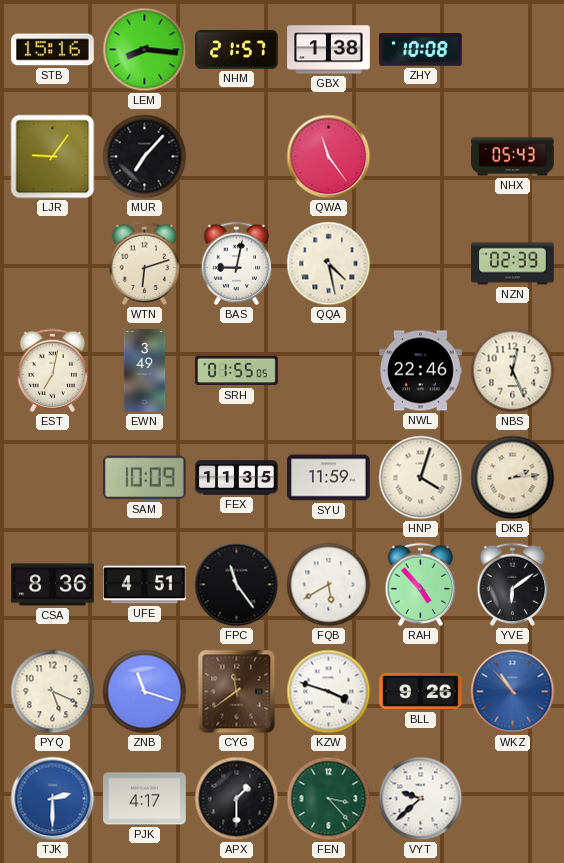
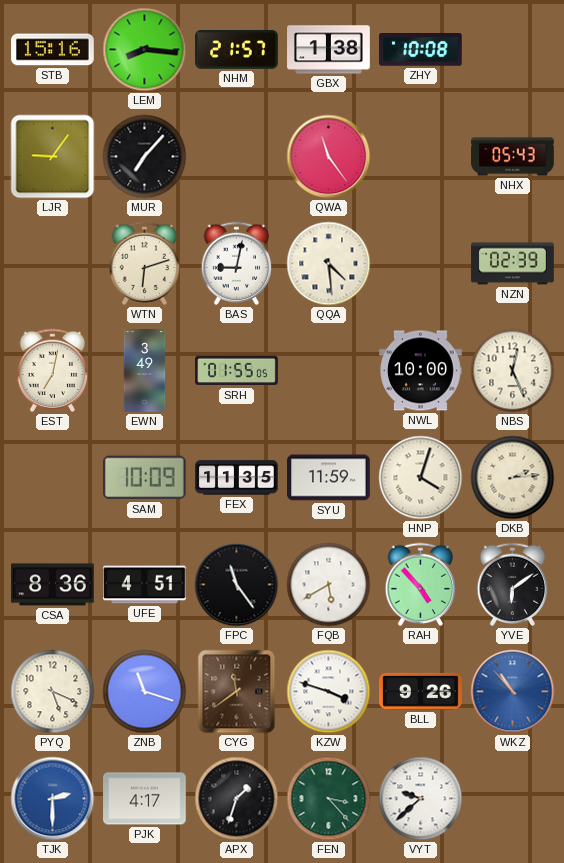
QQA: 4:28 -> 4:29
NWL: 22:46 -> 10:00
APX: 1:30 -> 1:33
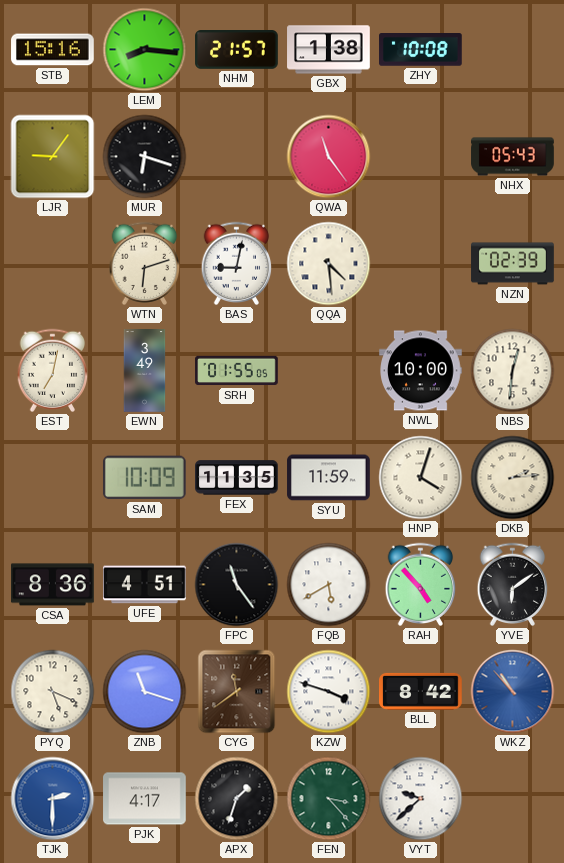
MUR: 7:07 -> 6:18
NBS: 12:26 -> 12:31
BLL: 9:26 -> 8:42
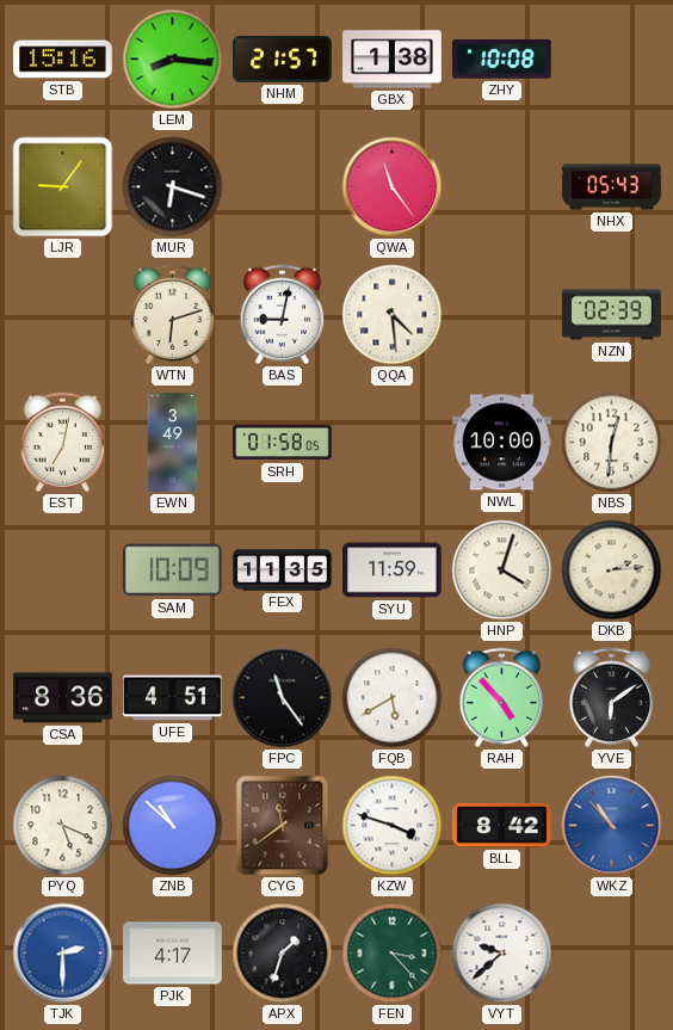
SRH: 01:55 -> 01:58
ZNB: 11:18 -> 10:52
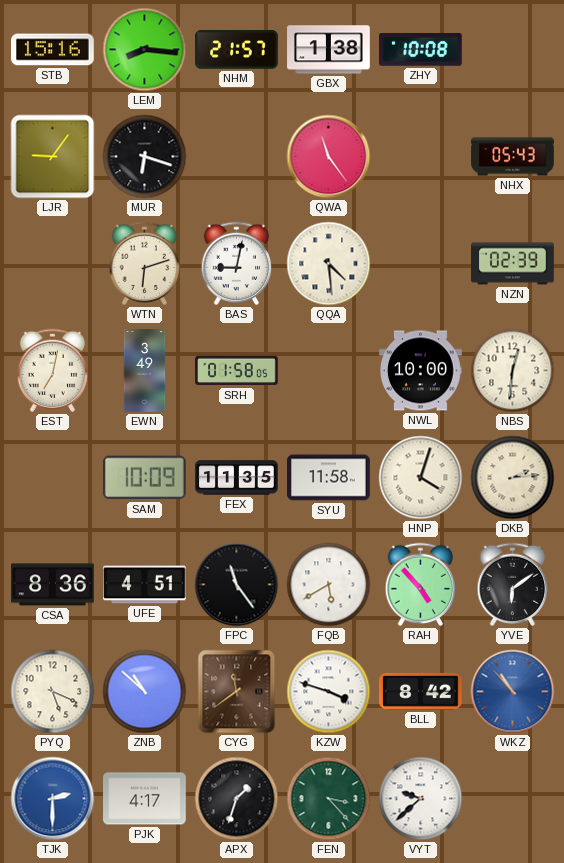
SYU: 11:59 -> 11:58
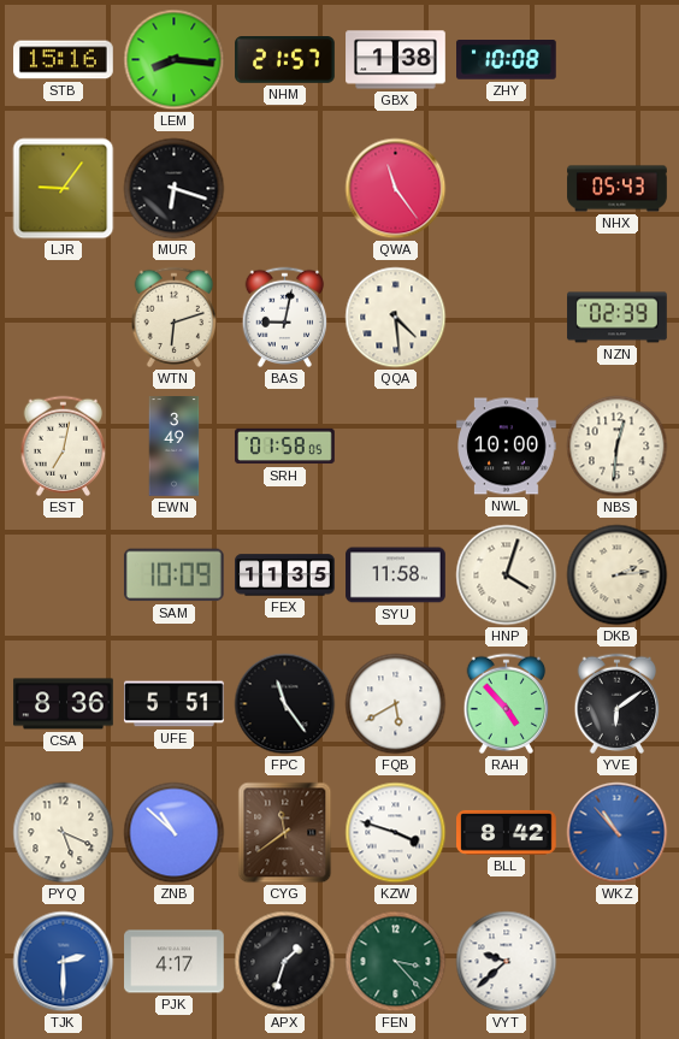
UFE: 4:51 -> 5:51
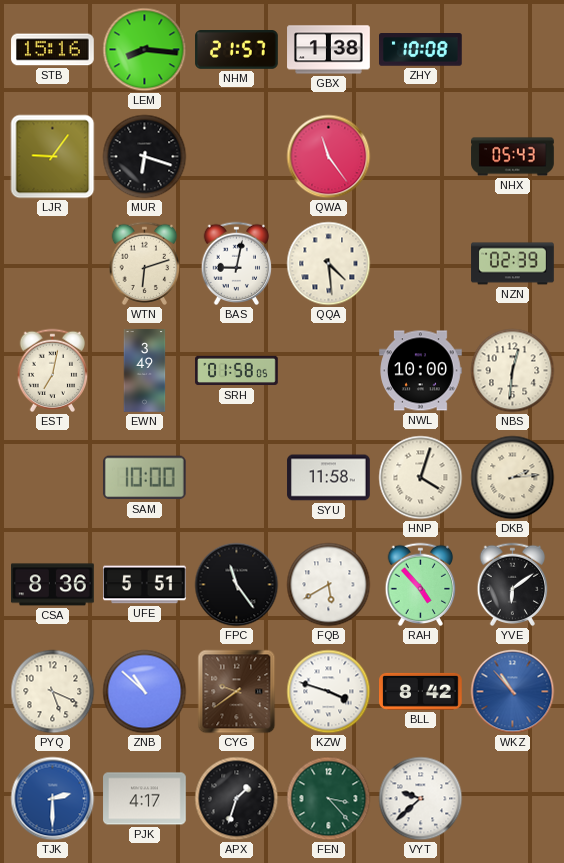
SAM: 10:09 -> 10:00
FEX: 11:35 -> none
CYG: 11:39 -> 9:39
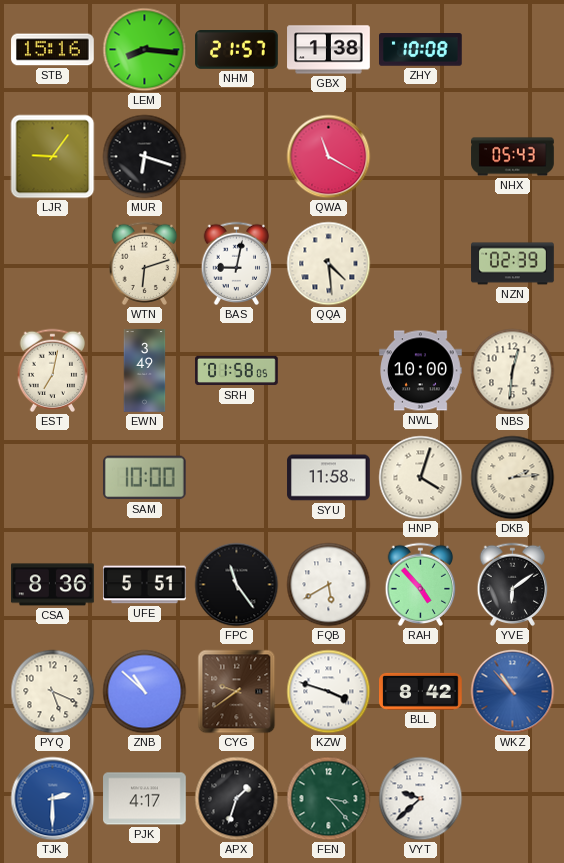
QWA: 11:24 -> 11:20
